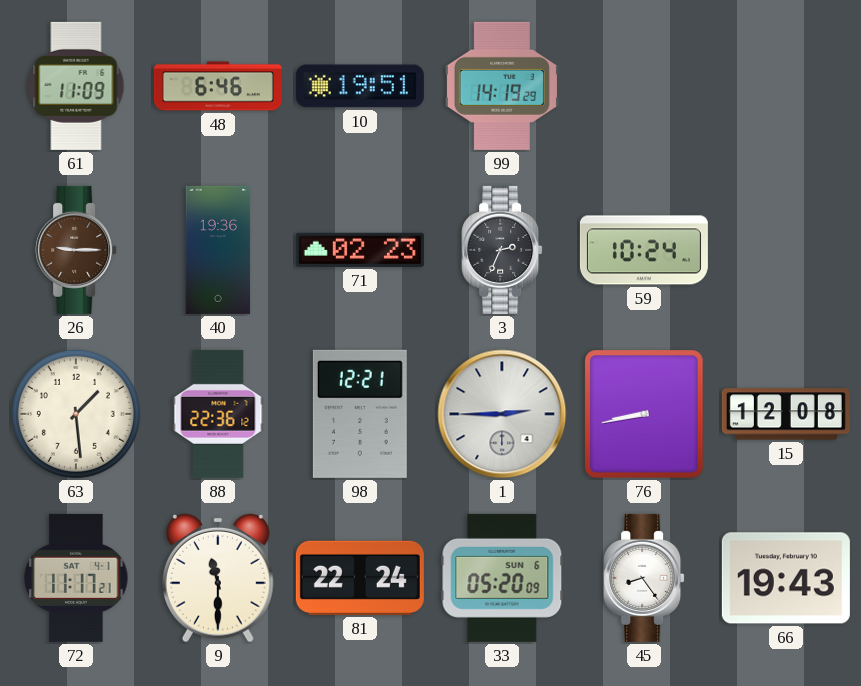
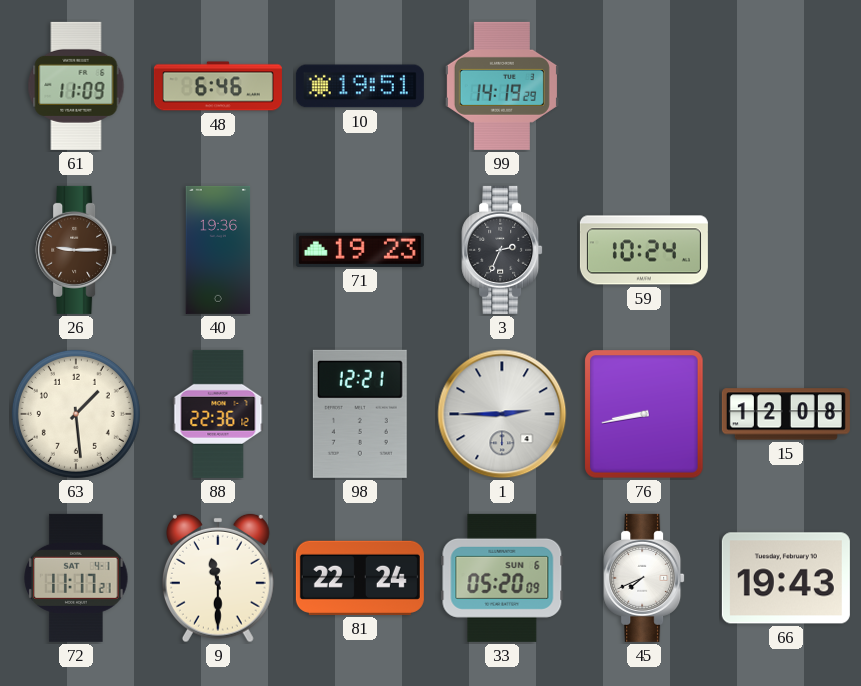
71: 02:23 -> 19:23
45: 8:24 -> 7:41
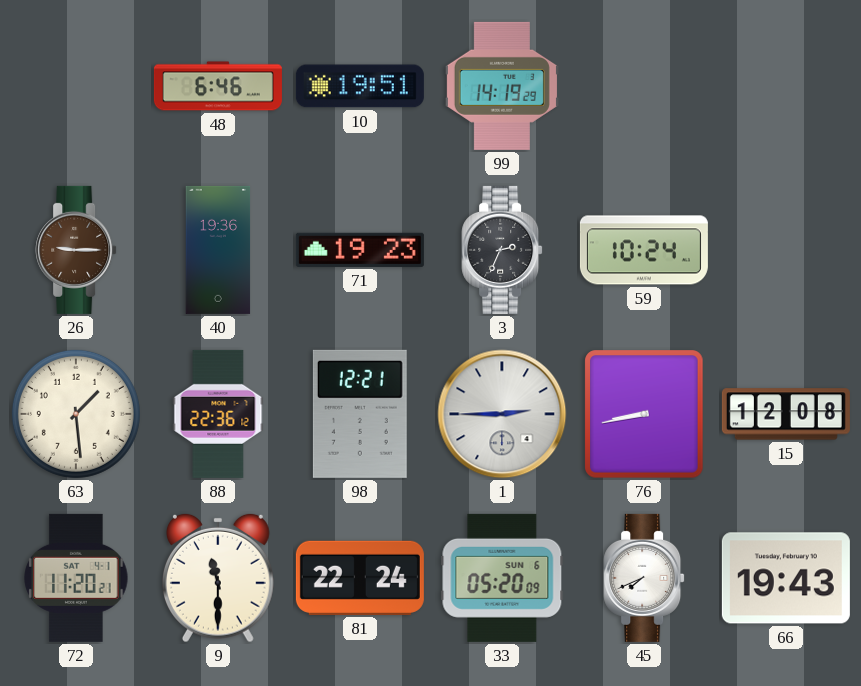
61: 11:09 -> none
72: 11:17 -> 11:20
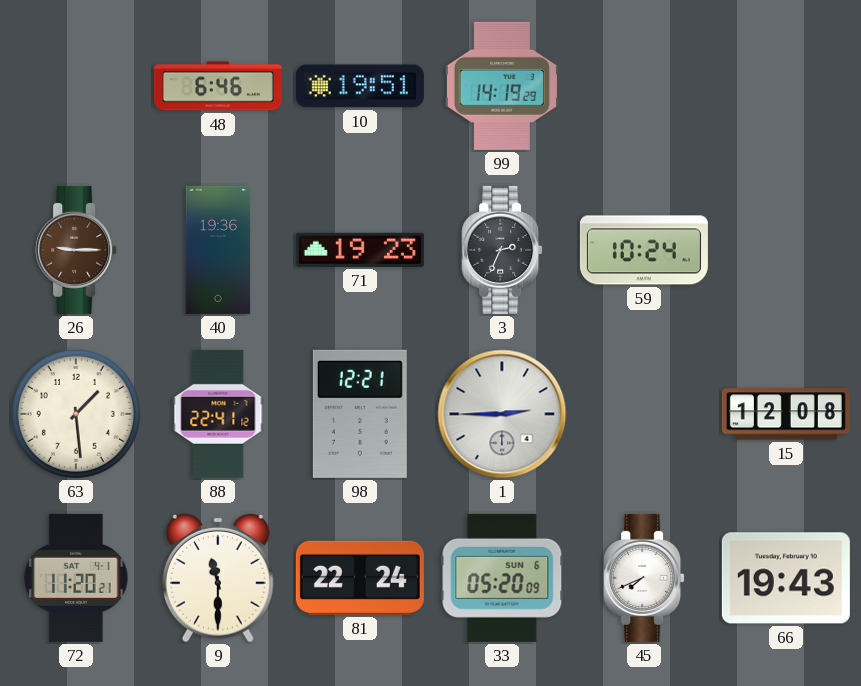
88: 22:36 -> 22:41
76: 8:43 -> none
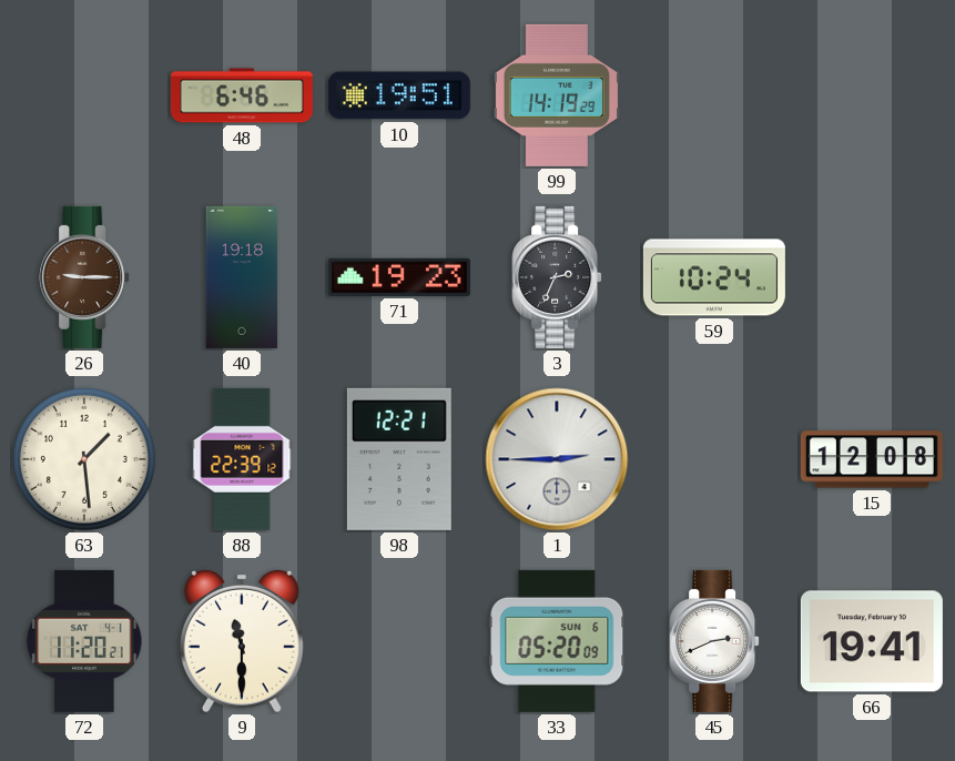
40: 19:36 -> 19:18
88: 22:41 -> 22:39
81: 22:24 -> none
45: 7:41 -> 2:41
66: 19:43 -> 19:41
